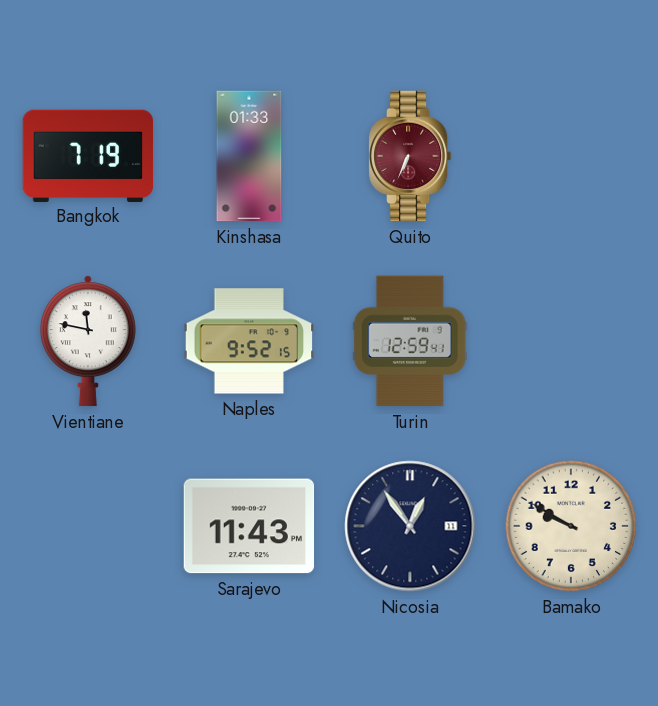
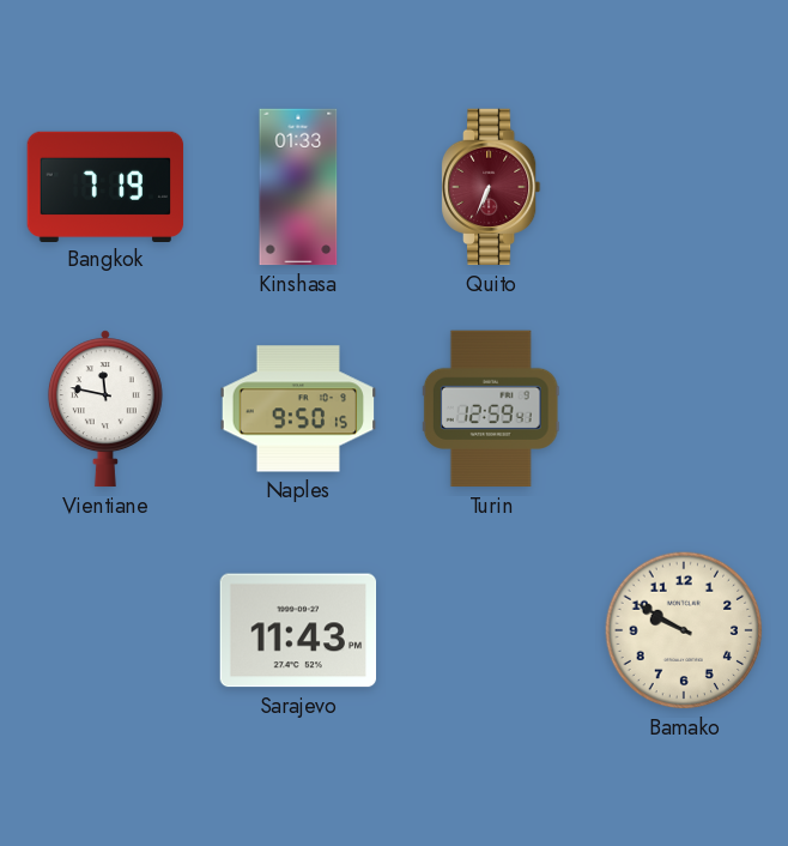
Naples: 9:52 -> 9:50
Nicosia: 12:54 -> none
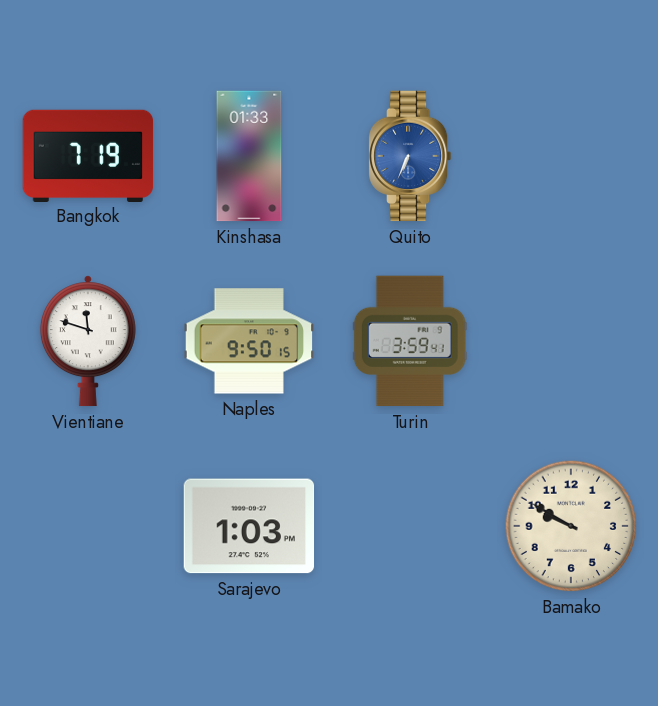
Quito dial: burgundy -> blue
Vientiane: 11:47 -> 11:48
Turin: 12:59 -> 3:59
Sarajevo: 11:43 -> 1:03
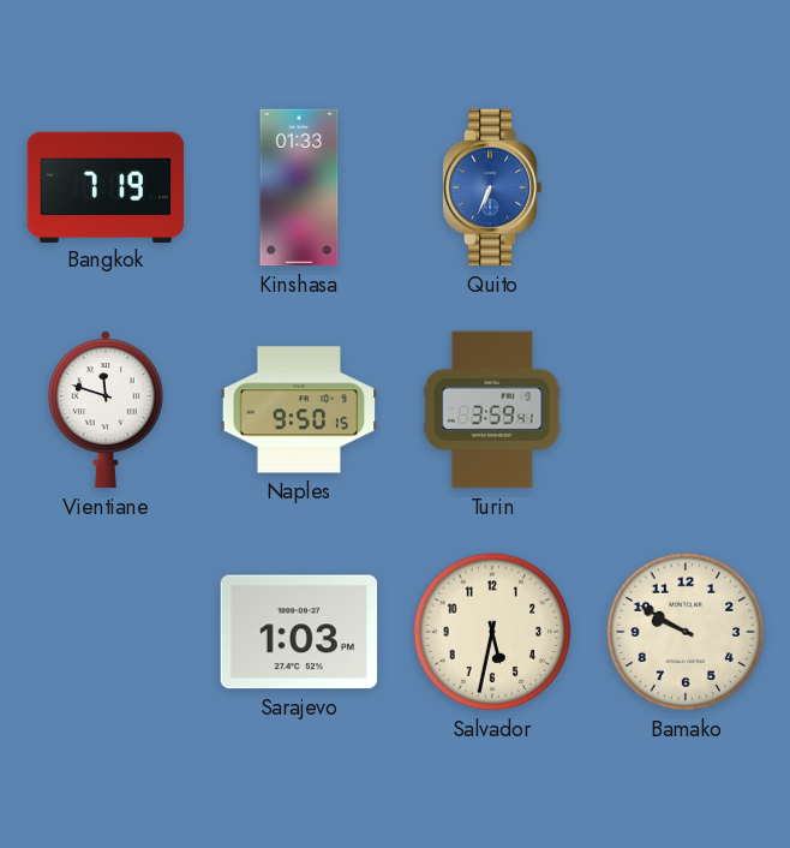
Salvador: none -> 5:32
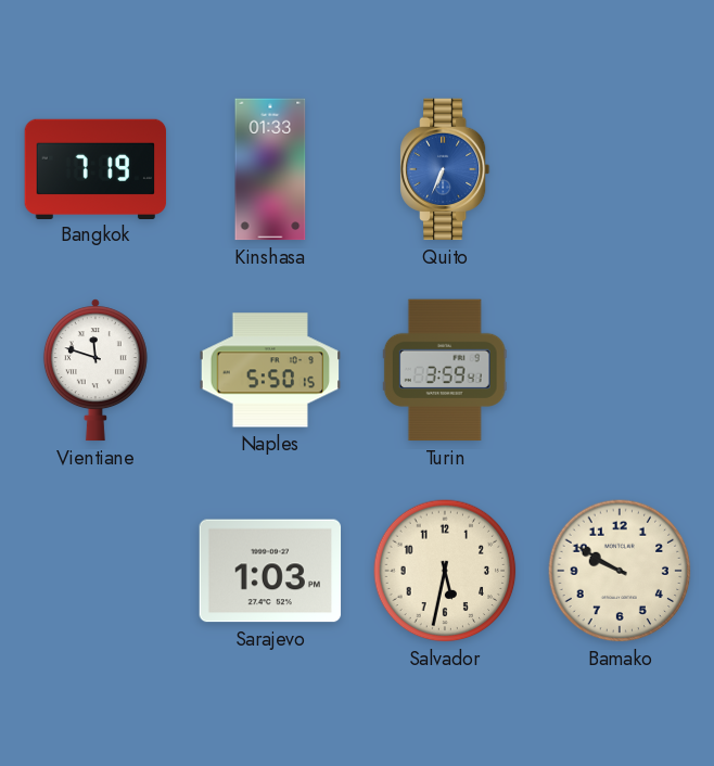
Naples: 9:50 -> 5:50
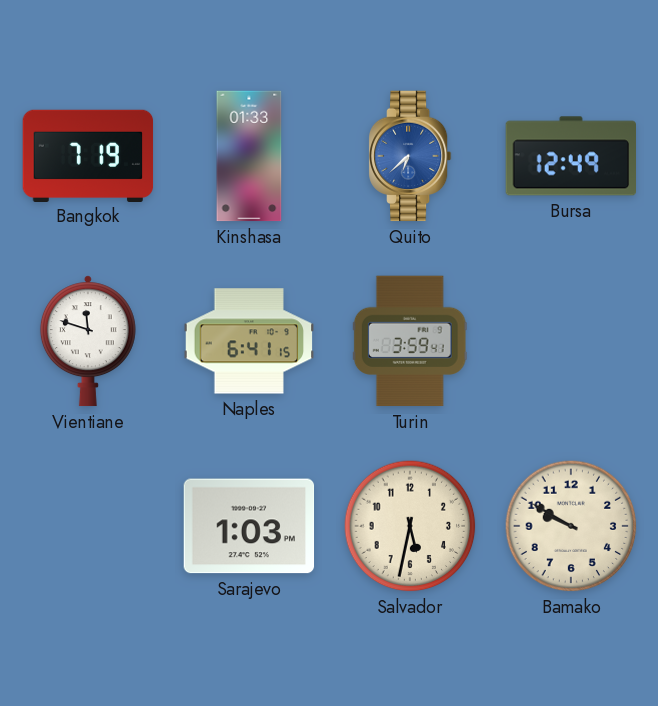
Quito: 6:34 -> 6:38
Bursa: none -> 12:49
Naples: 5:50 -> 6:41
